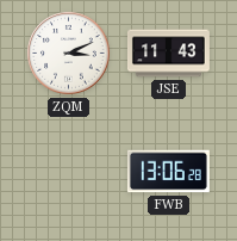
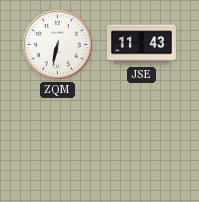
ZQM: 3:11 -> 6:32
FWB: 13:06 -> none
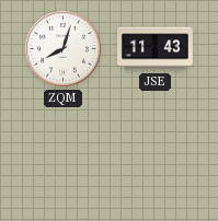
ZQM: 6:32 -> 8:03
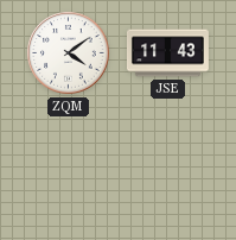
ZQM: 8:03 -> 4:09
